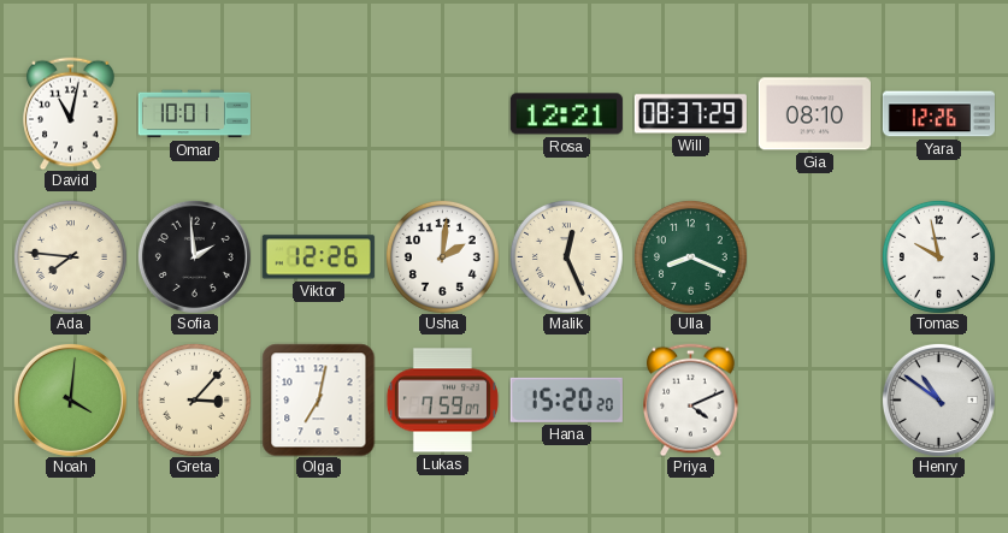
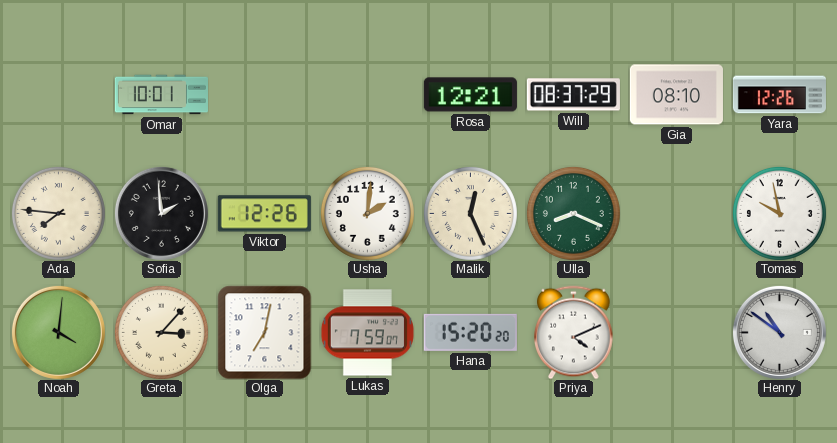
David: 11:02 -> none
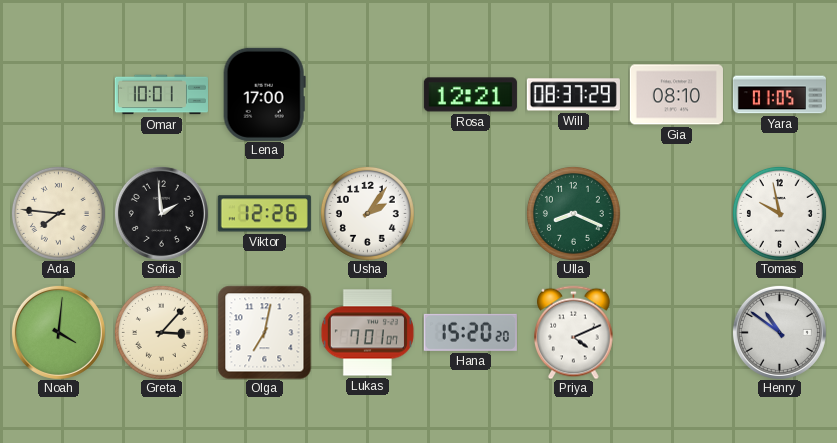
Lena: none -> 17:00
Yara: 12:26 -> 01:05
Usha: 2:01 -> 2:06
Malik: 12:26 -> none
Lukas: 7:59 -> 7:01
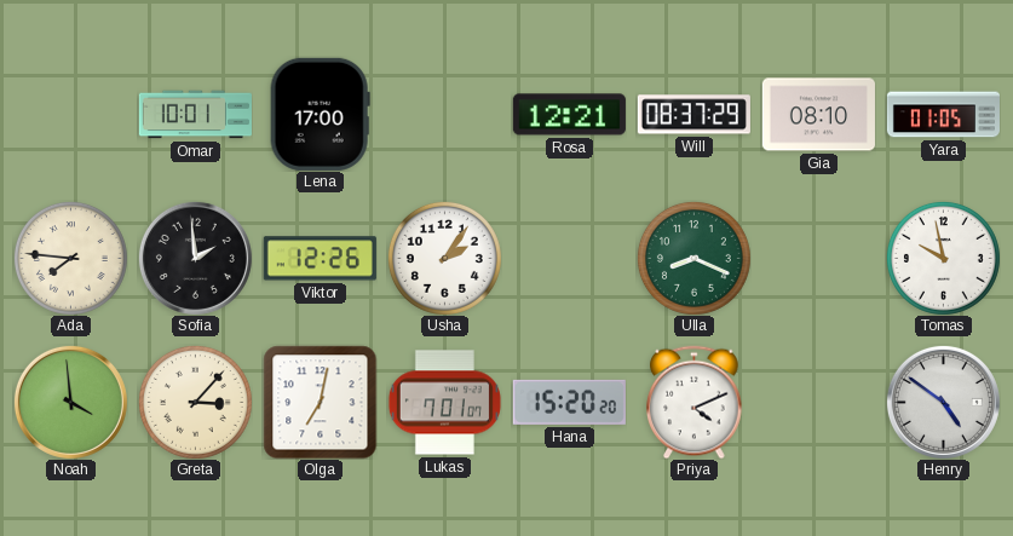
Noah: 4:01 -> 3:59
Henry: 10:51 -> 4:51
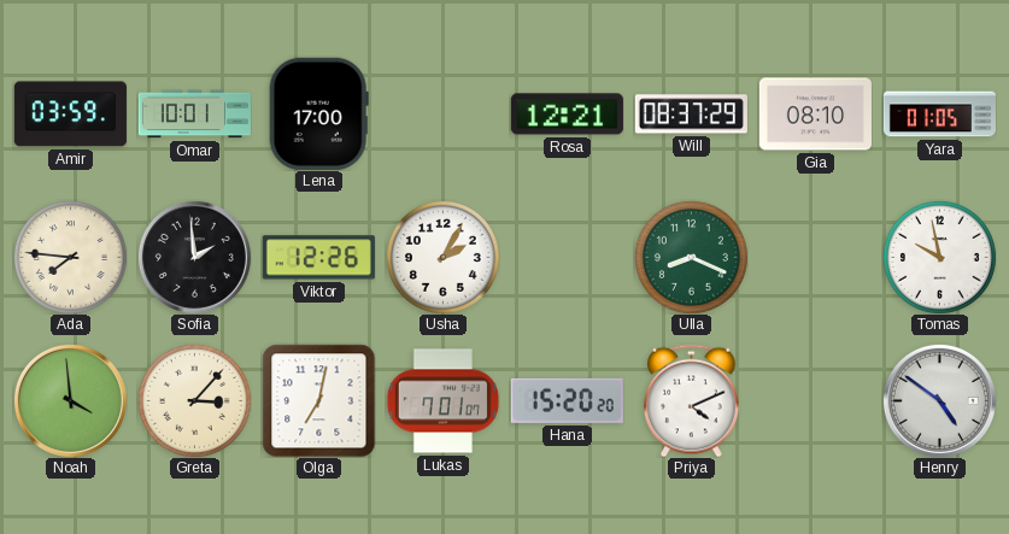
Amir: none -> 03:59
Usha: 2:06 -> 2:05
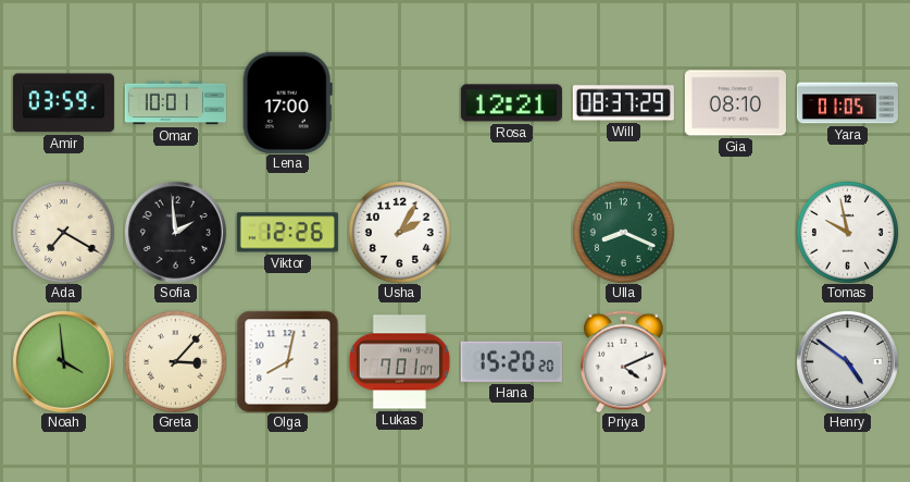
Ada: 7:46 -> 7:20
Olga: 7:02 -> 8:02
